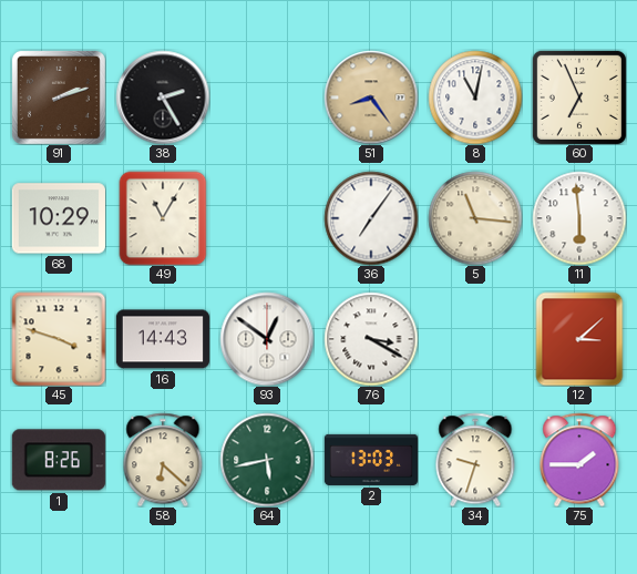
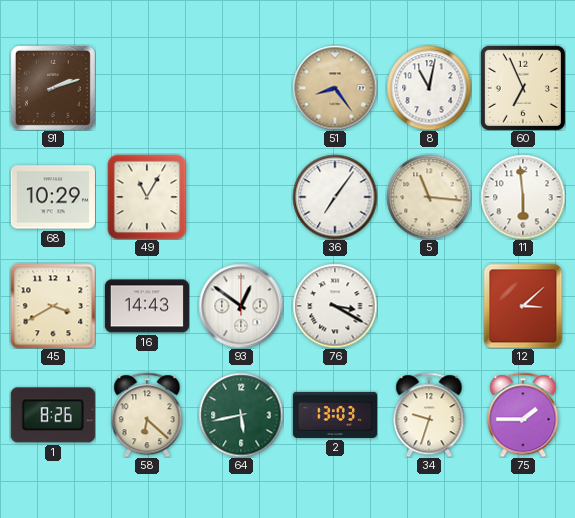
38: 2:25 -> none
45: 3:48 -> 3:40
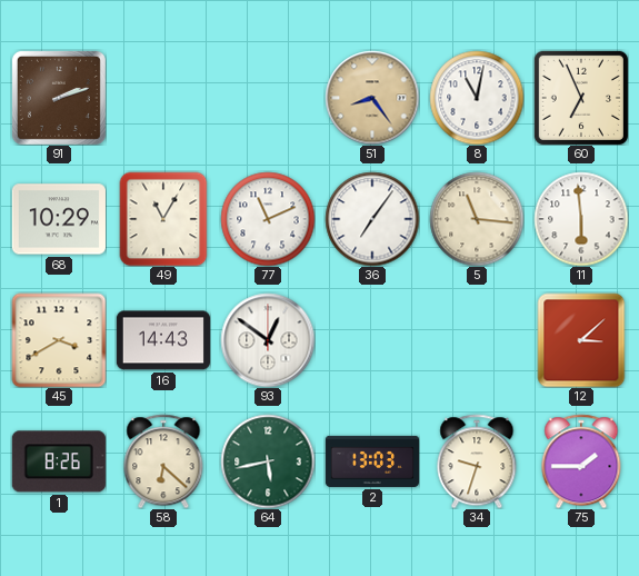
77: none -> 11:11
76: 3:20 -> none
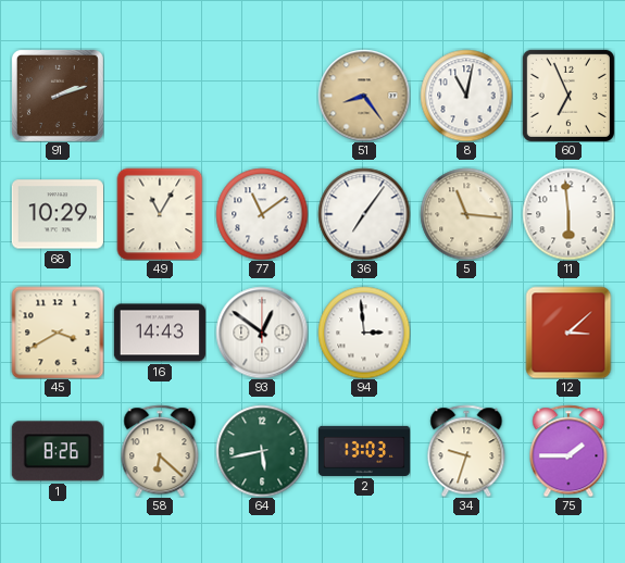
77: 11:11 -> 11:09
94: none -> 2:59
